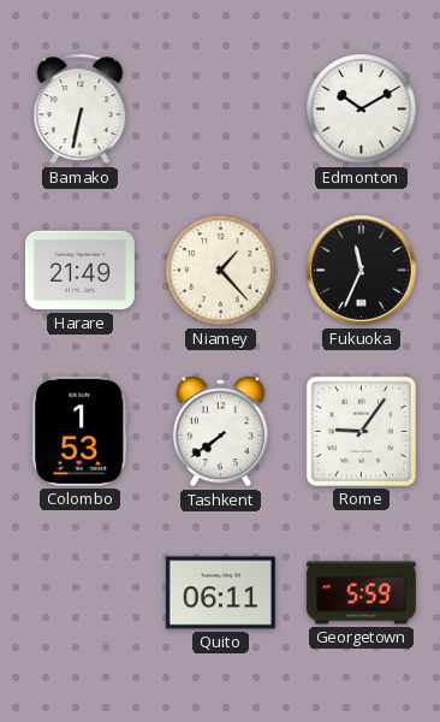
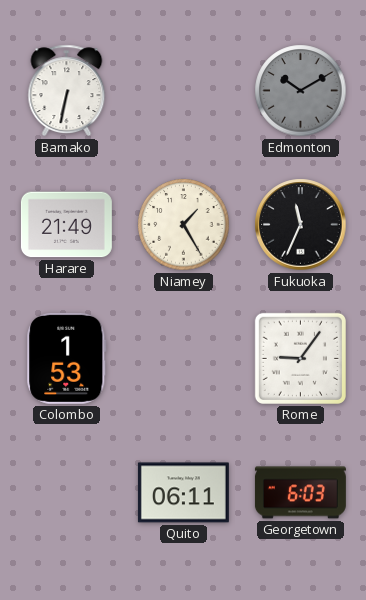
Edmonton dial: white -> grey
Niamey: 1:23 -> 1:25
Tashkent: 7:39 -> none
Georgetown: 5:59 -> 6:03
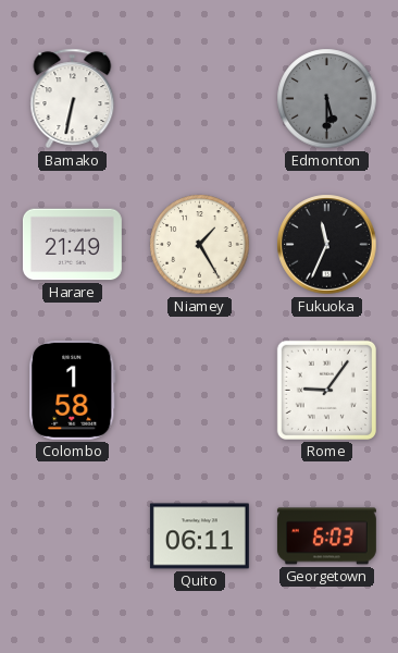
Edmonton: 10:10 -> 5:30
Colombo: 1:53 -> 1:58
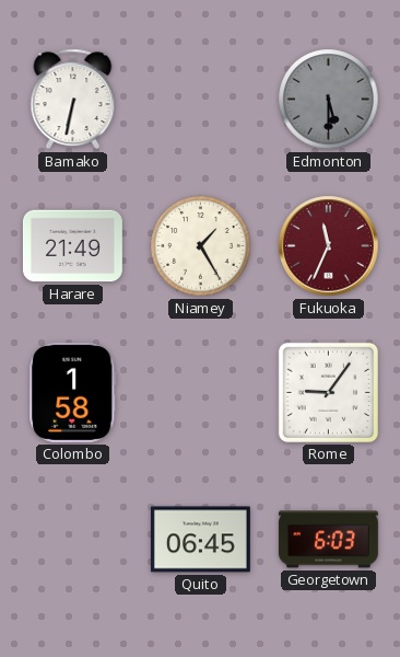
Fukuoka dial: black -> burgundy
Quito: 06:11 -> 06:45
